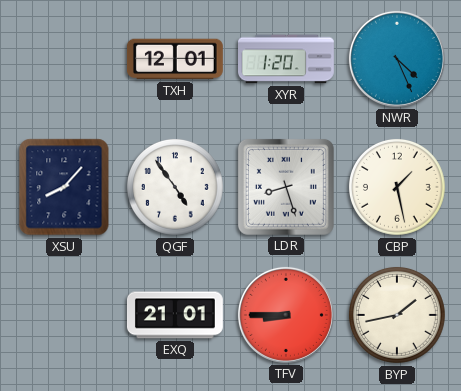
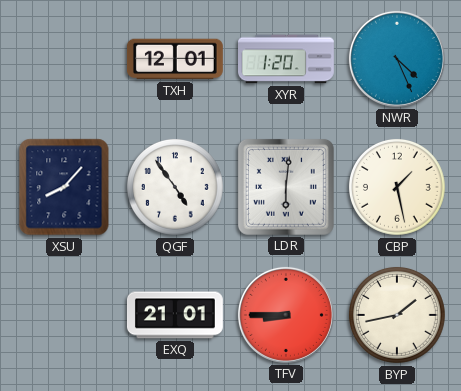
LDR: 8:27 -> 6:01
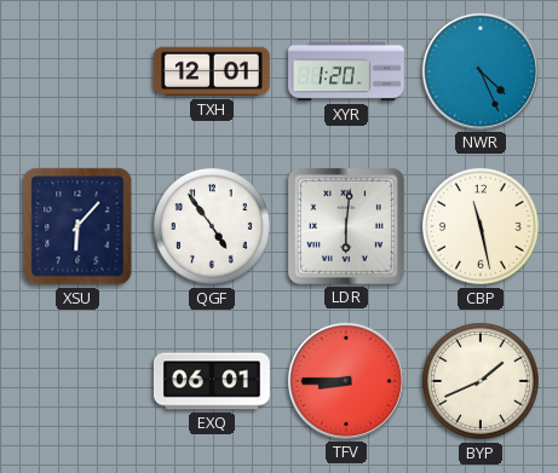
XSU: 8:07 -> 6:07
CBP: 1:28 -> 11:28
EXQ: 21:01 -> 06:01
BYP: 1:43 -> 1:41
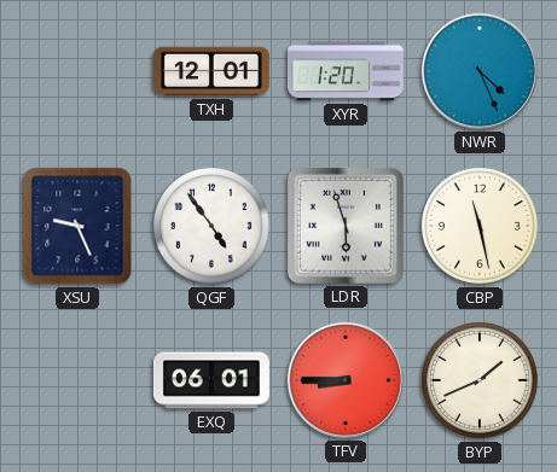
XSU: 6:07 -> 9:26
LDR: 6:01 -> 5:57
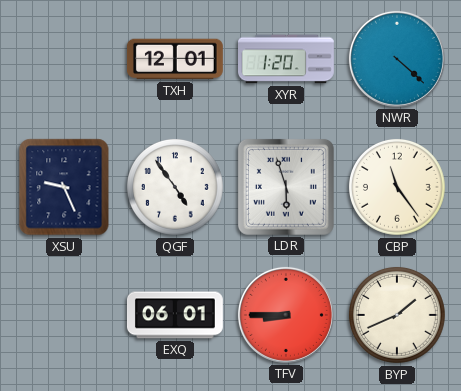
NWR: 4:26 -> 4:22
CBP: 11:28 -> 11:24
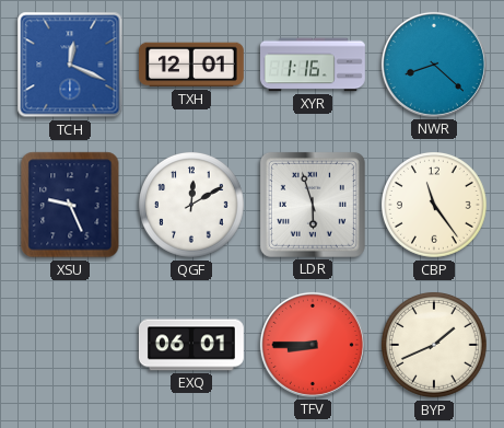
TCH: none -> 12:19
XYR: 1:20 -> 1:16
NWR: 4:22 -> 8:22
QGF: 4:54 -> 12:10
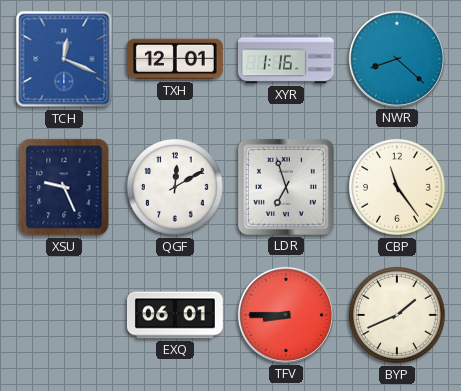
LDR: 5:57 -> 6:57
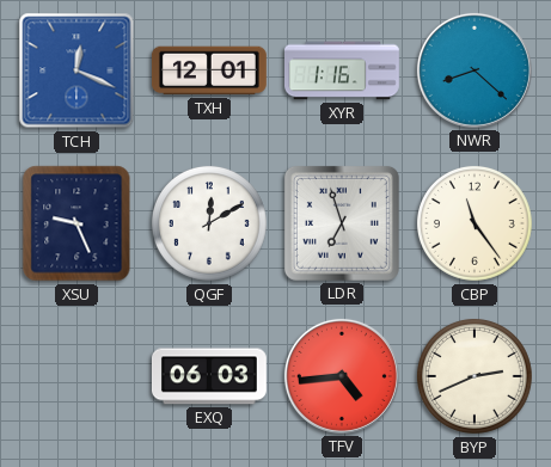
EXQ: 06:01 -> 06:03
TFV: 8:45 -> 4:44
BYP: 1:41 -> 2:41
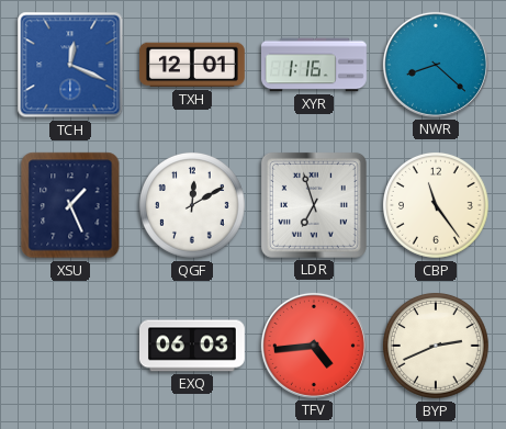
XSU: 9:26 -> 1:26
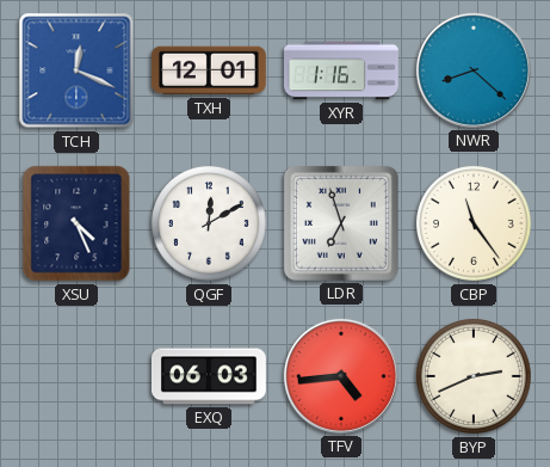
XSU: 1:26 -> 4:26
